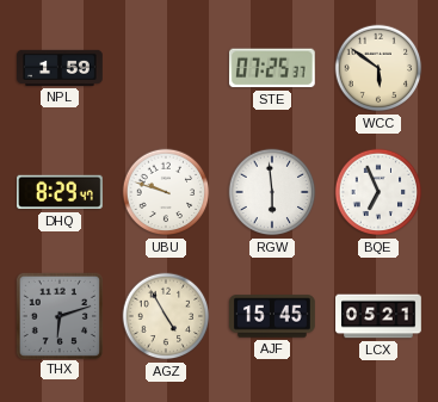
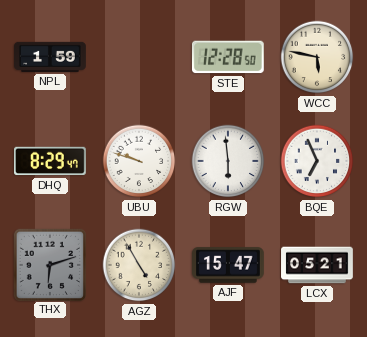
STE: 07:25 -> 12:28
WCC: 5:51 -> 5:47
AJF: 15:45 -> 15:47
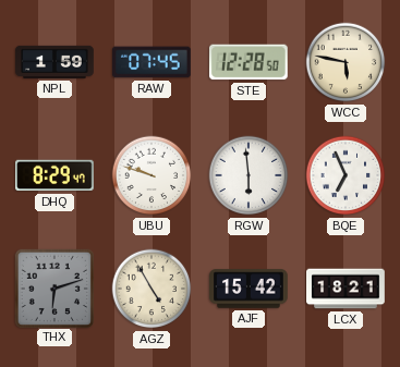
RAW: none -> 07:45
AJF: 15:47 -> 15:42
LCX: 05:21 -> 18:21
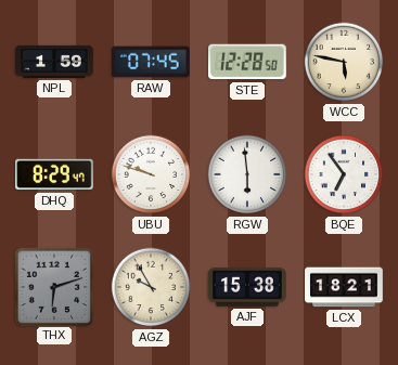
BQE: 6:56 -> 6:54
AGZ: 4:55 -> 9:55
AJF: 15:42 -> 15:38
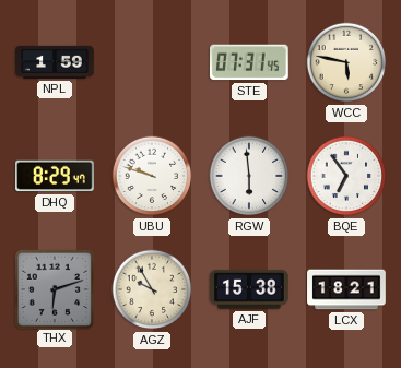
RAW: 07:45 -> none
STE: 12:28 -> 07:31
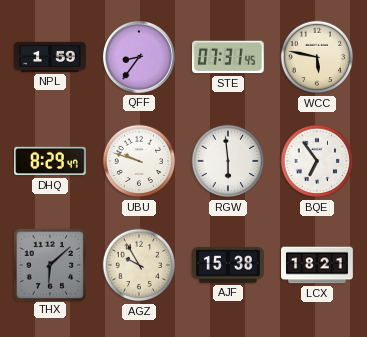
QFF: none -> 8:36
THX: 6:12 -> 6:08
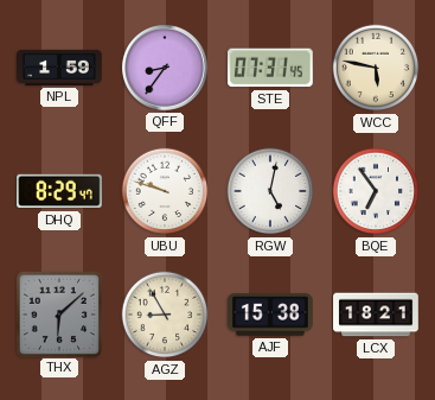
RGW: 5:59 -> 5:02
AGZ: 9:55 -> 8:55
